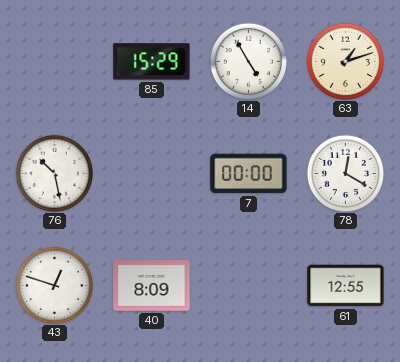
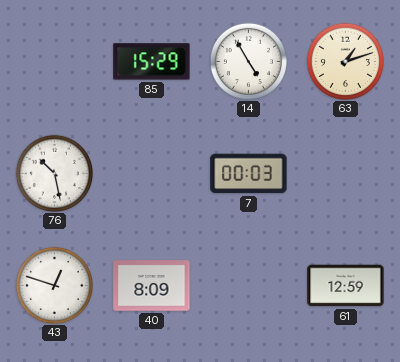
7: 00:00 -> 00:03
78: 12:20 -> none
61: 12:55 -> 12:59
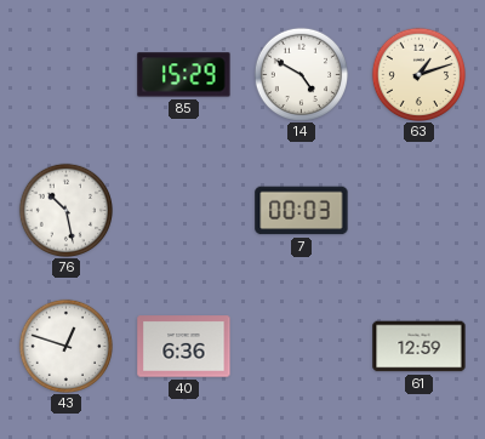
14: 4:55 -> 4:50
40: 8:09 -> 6:36
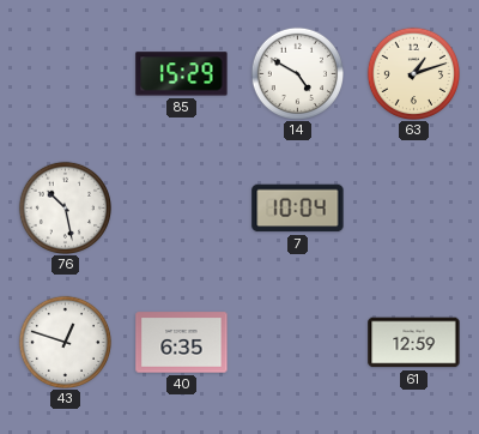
7: 00:03 -> 10:04
40: 6:36 -> 6:35
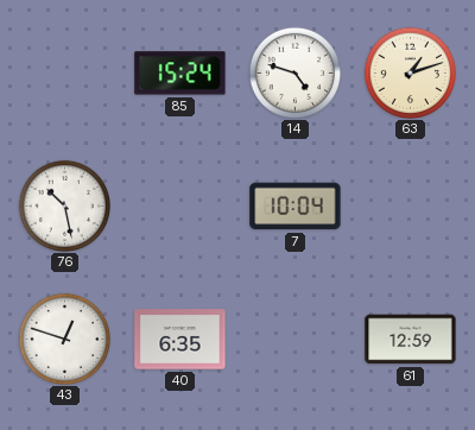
85: 15:29 -> 15:24
14: 4:50 -> 4:48
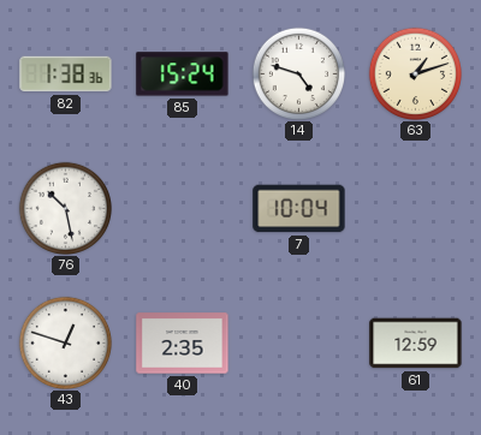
82: none -> 1:38
40: 6:35 -> 2:35
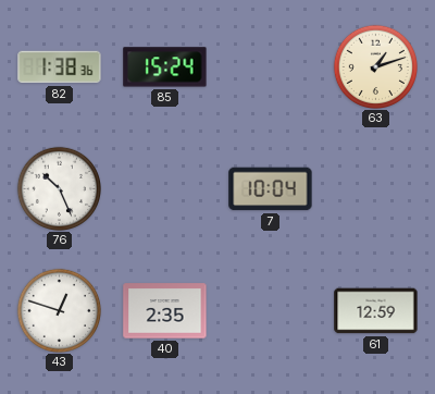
14: 4:48 -> none
76: 10:28 -> 10:26
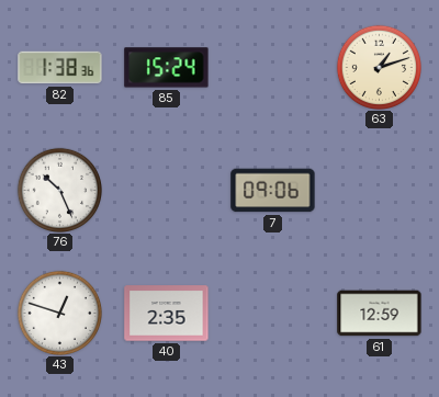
7: 10:04 -> 09:06
